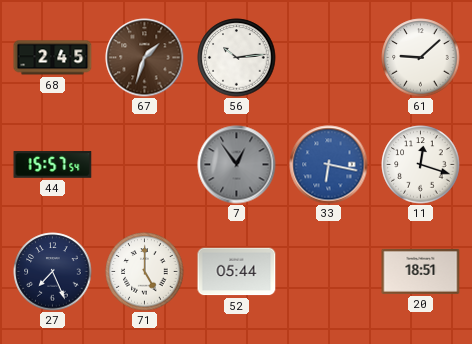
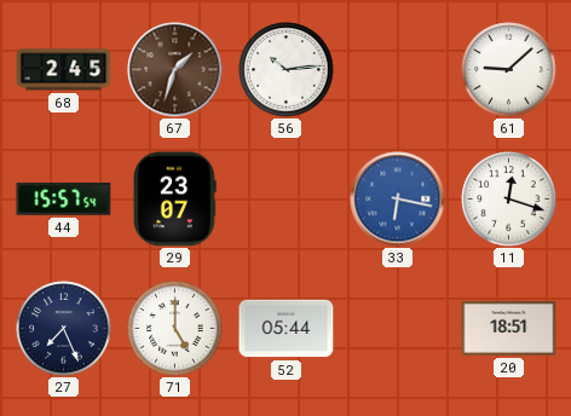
29: none -> 23:07
7: 12:54 -> none
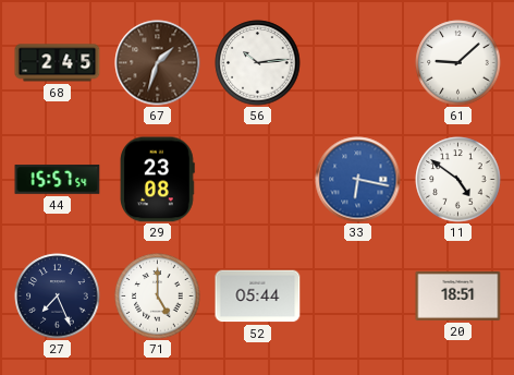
29: 23:07 -> 23:08
11: 12:18 -> 4:51
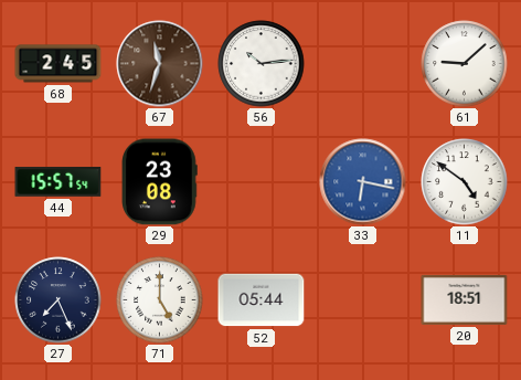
67: 1:33 -> 11:33
